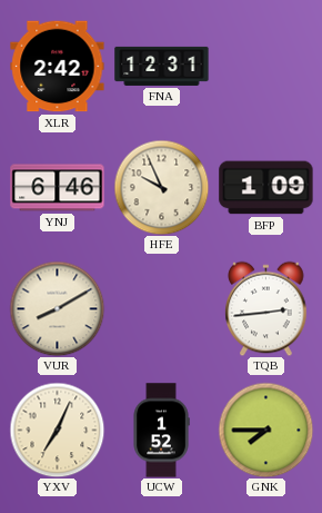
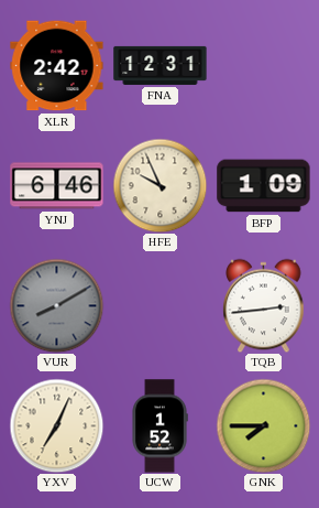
VUR dial: cream -> grey
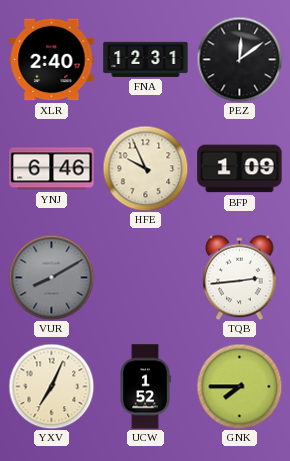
XLR: 2:42 -> 2:40
PEZ: none -> 12:09
